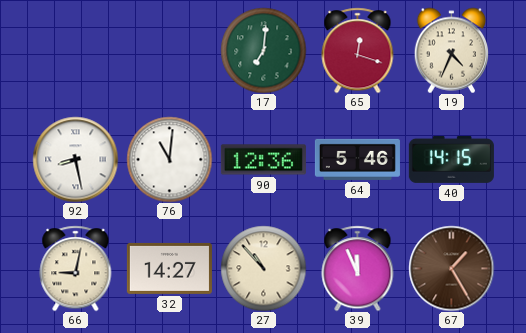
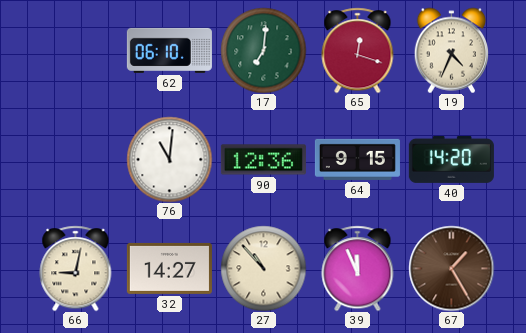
62: none -> 06:10
92: 8:28 -> none
64: 5:46 -> 9:15
40: 14:15 -> 14:20
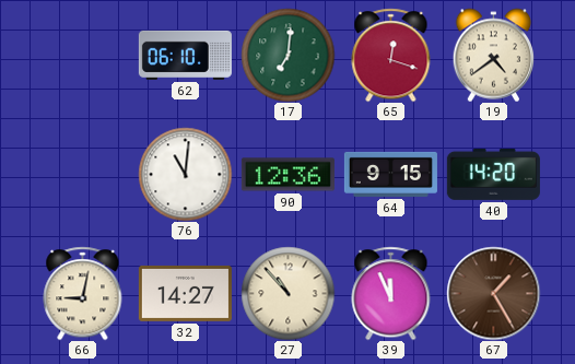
19: 4:34 -> 4:39
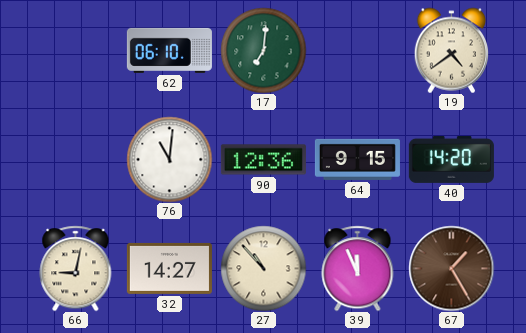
65: 12:18 -> none
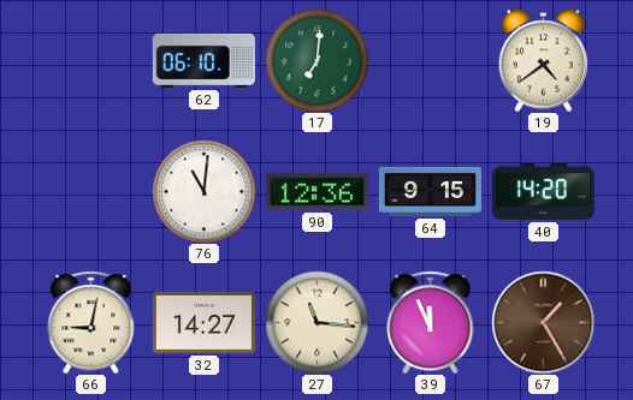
27: 10:53 -> 11:16
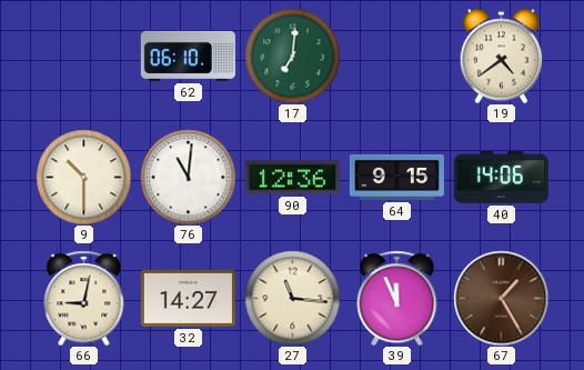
9: none -> 10:30
40: 14:20 -> 14:06
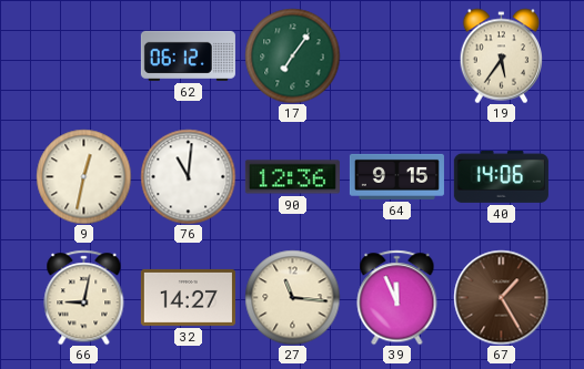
62: 06:10 -> 06:12
17: 7:01 -> 7:06
19: 4:39 -> 5:36
9: 10:30 -> 12:32
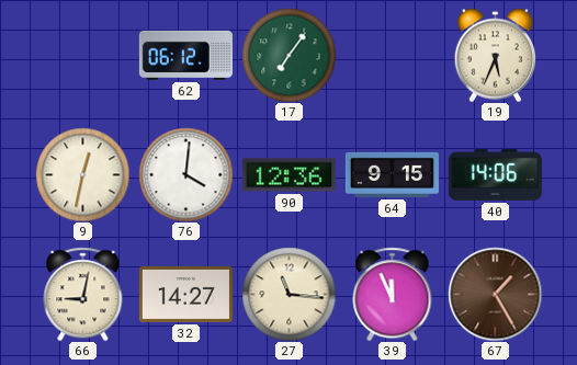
19: 5:36 -> 5:34
76: 11:01 -> 4:01
